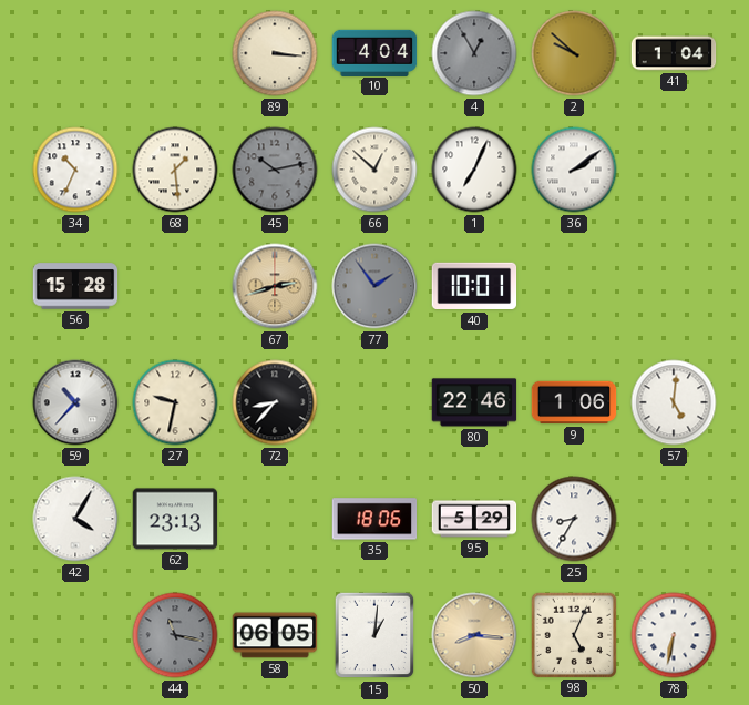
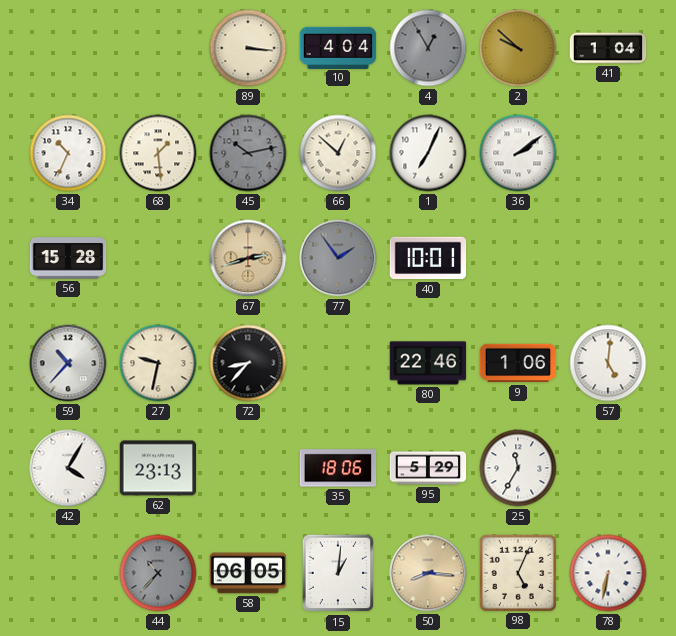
25: 8:35 -> 11:35
44: 11:17 -> 10:37
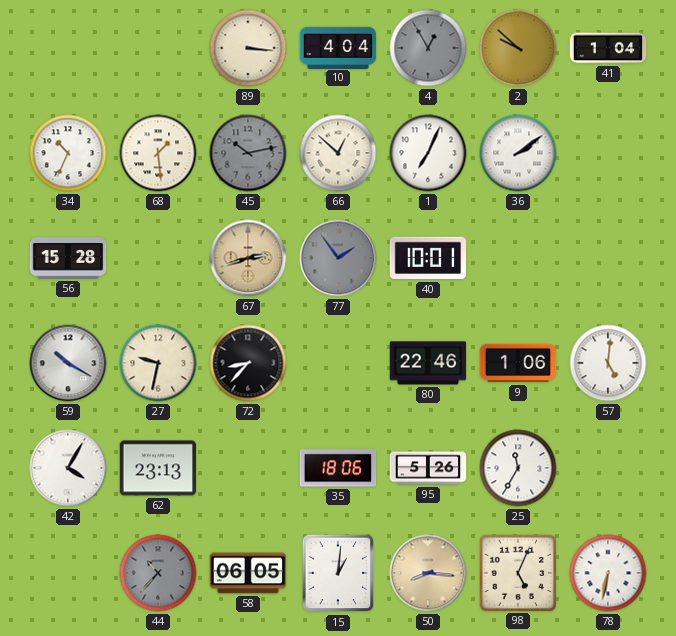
59: 10:37 -> 10:20
95: 5:29 -> 5:26
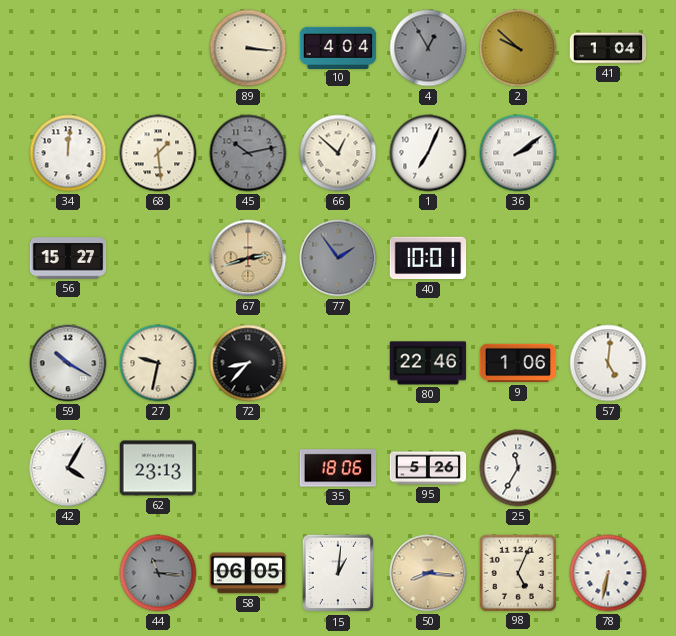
34: 10:34 -> 12:01
56: 15:28 -> 15:27
44: 10:37 -> 11:16
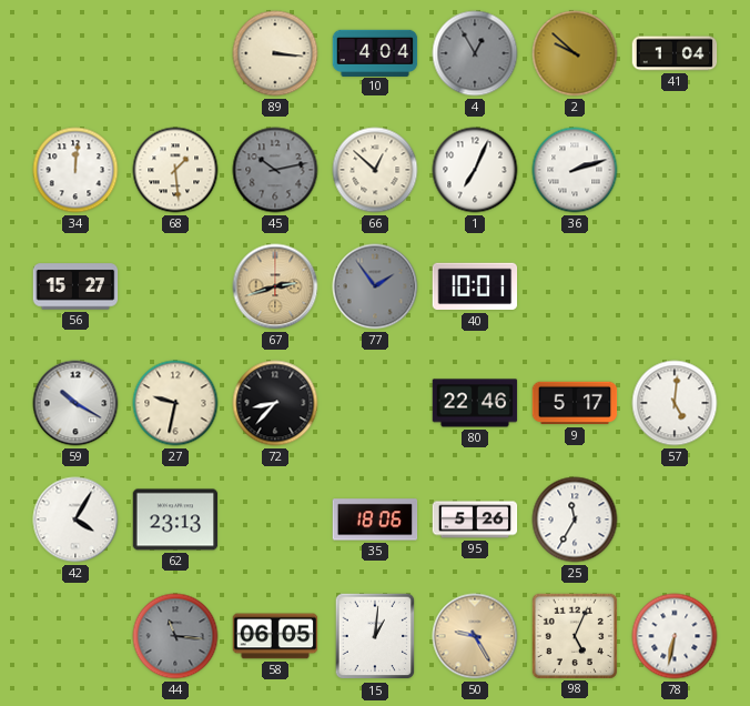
36: 2:09 -> 2:12
9: 1:06 -> 5:17
50: 8:16 -> 9:25
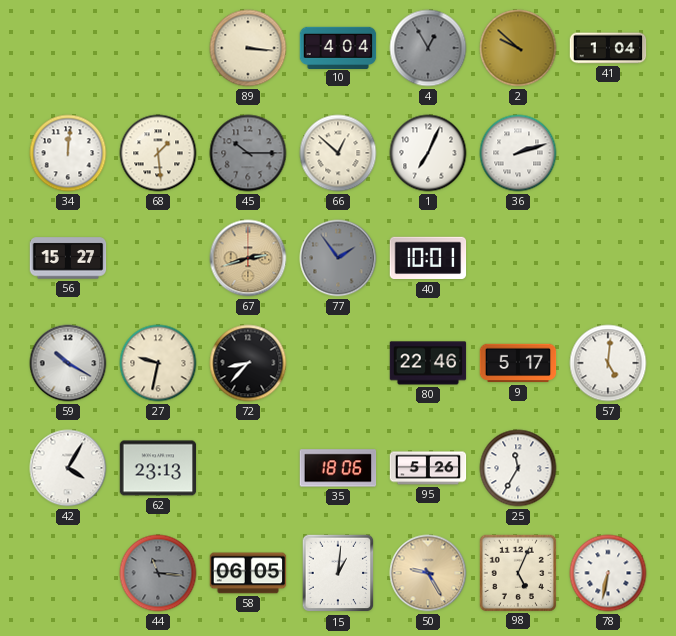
45: 10:13 -> 10:15
